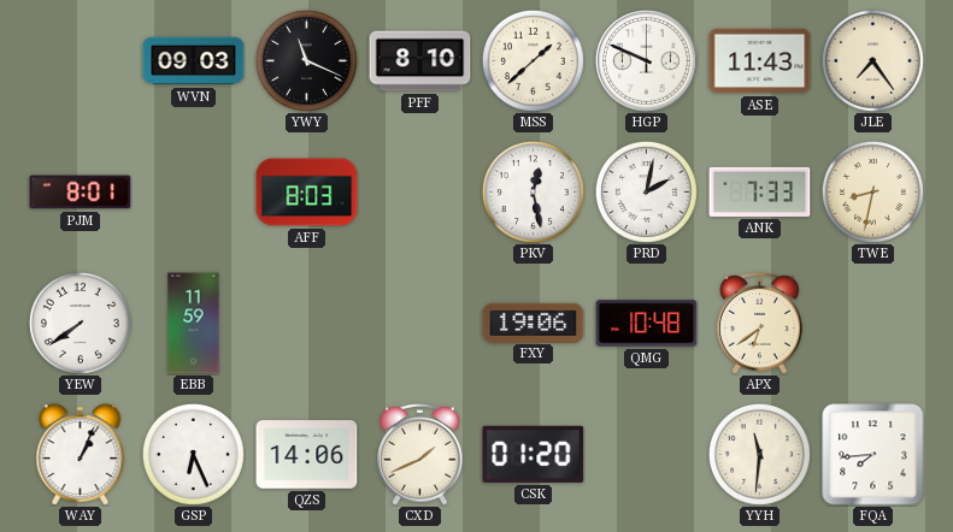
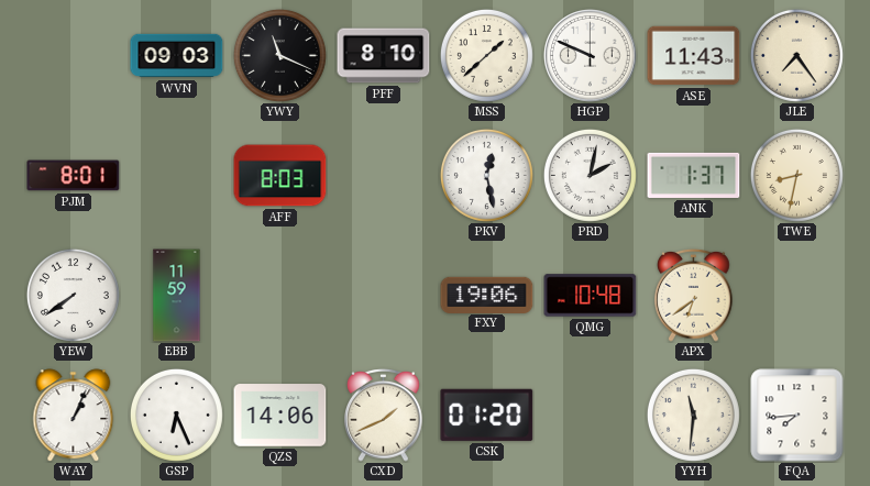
ANK: 7:33 -> 1:37
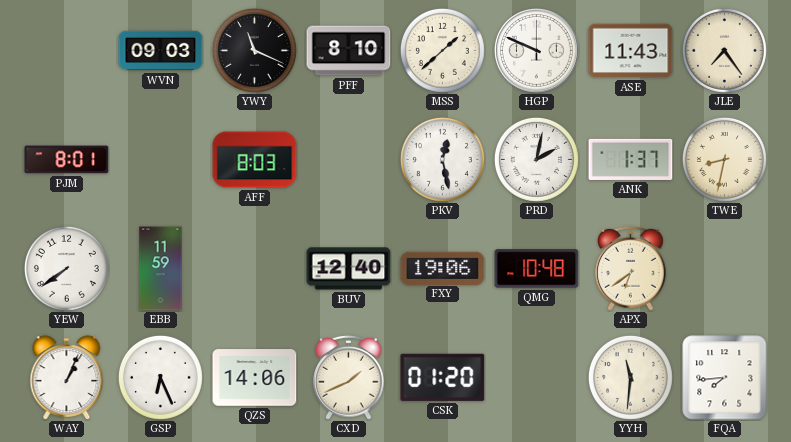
BUV: none -> 12:40
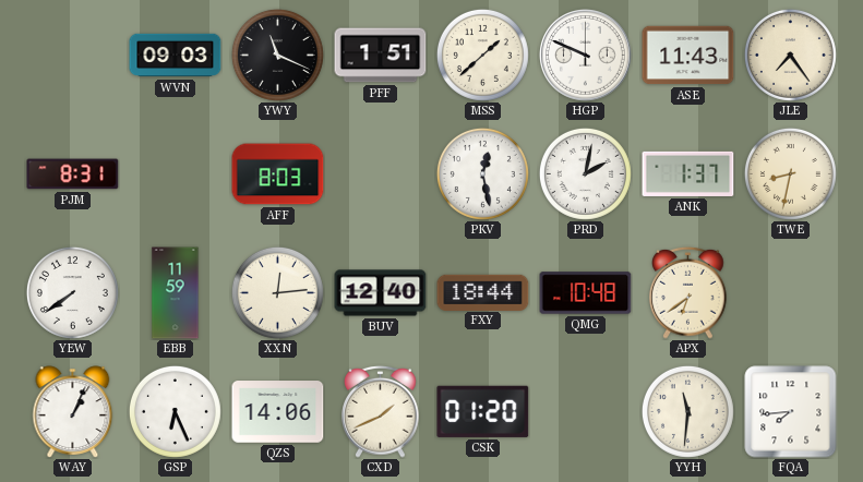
PFF: 8:10 -> 1:51
PJM: 8:01 -> 8:31
XXN: none -> 12:14
FXY: 19:06 -> 18:44
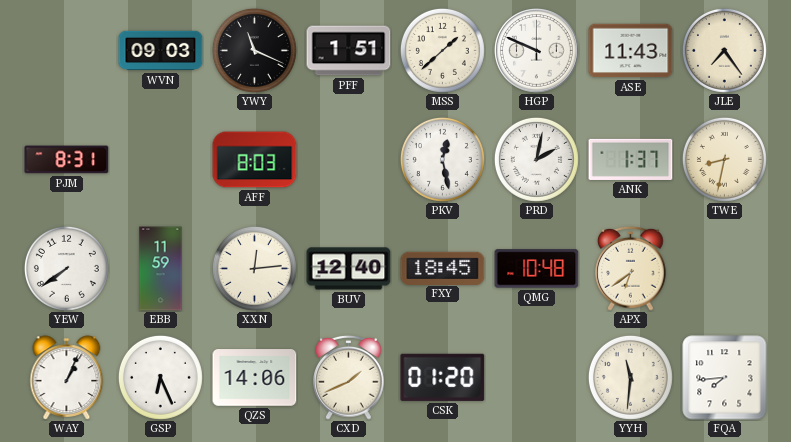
FXY: 18:44 -> 18:45
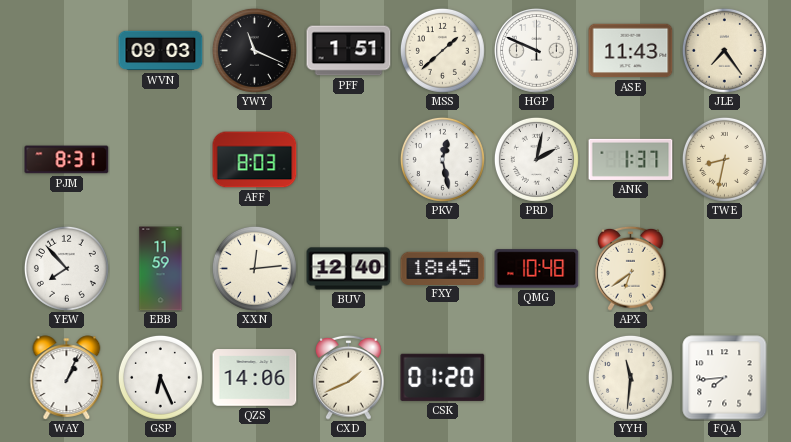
YEW: 7:39 -> 7:53
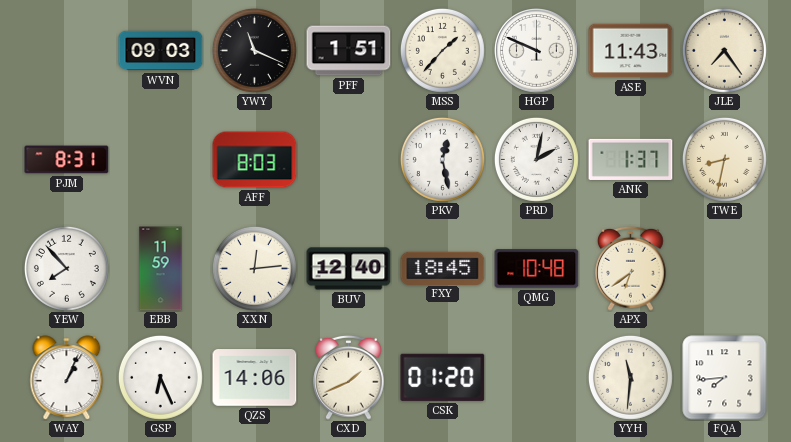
MSS: 1:38 -> 1:37
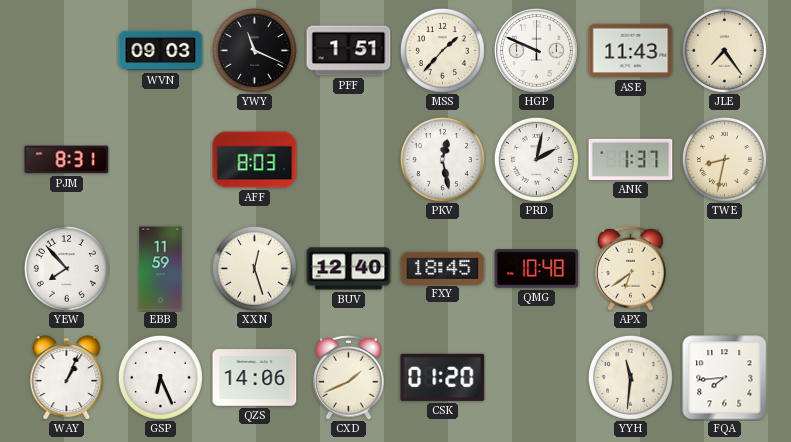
XXN: 12:14 -> 12:27
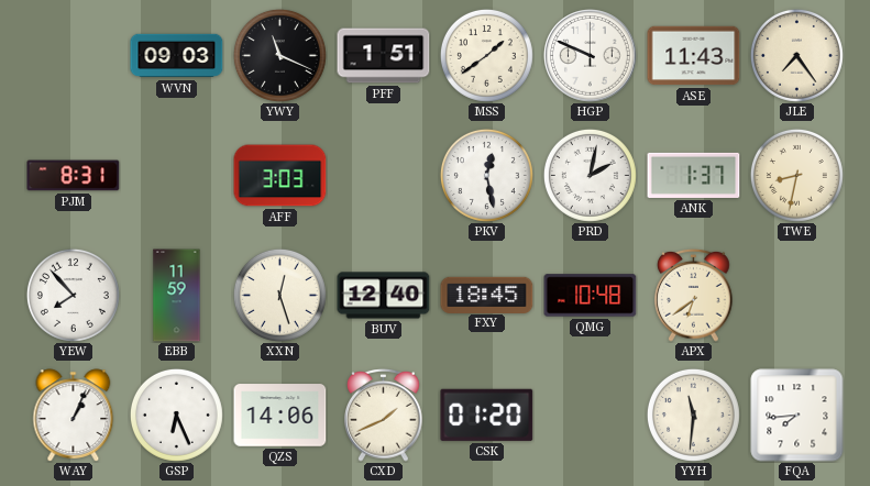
MSS: 1:37 -> 1:39
AFF: 8:03 -> 3:03
